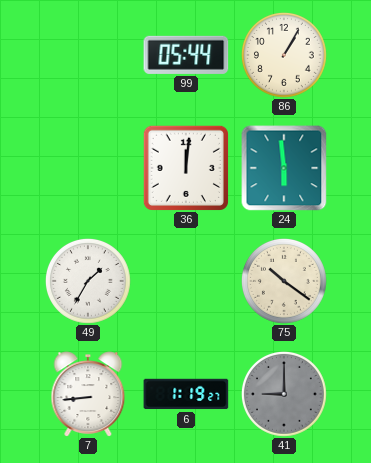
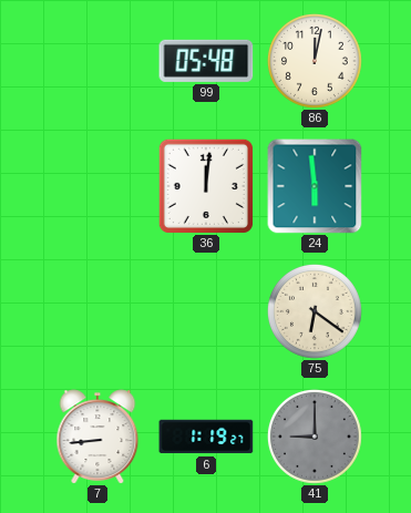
99: 05:44 -> 05:48
86: 1:05 -> 12:02
49: 1:35 -> none
75: 10:21 -> 6:21
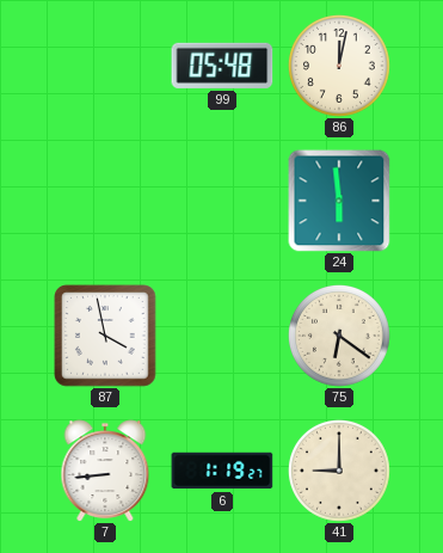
36: 12:01 -> none
87: none -> 3:58
41 dial: grey -> cream
